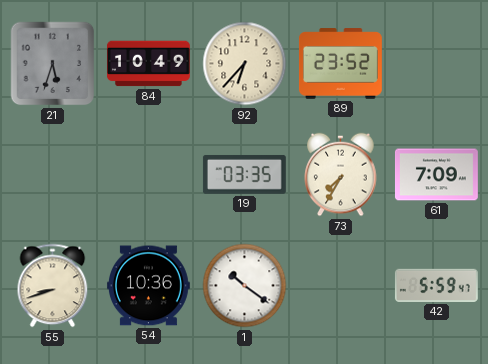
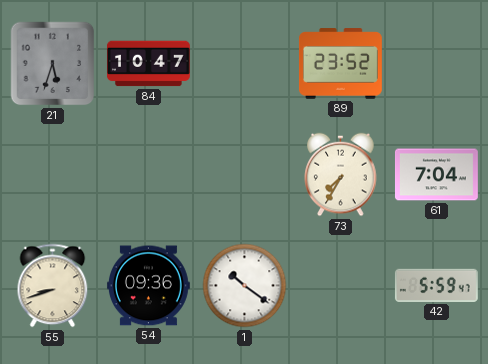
84: 10:49 -> 10:47
92: 6:37 -> none
19: 03:35 -> none
61: 7:09 -> 7:04
54: 10:36 -> 09:36
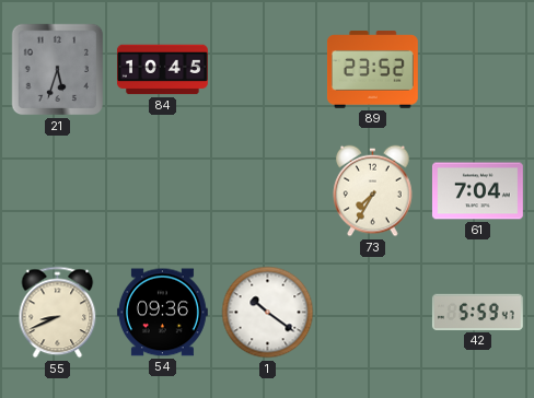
84: 10:47 -> 10:45
55: 8:42 -> 8:41
